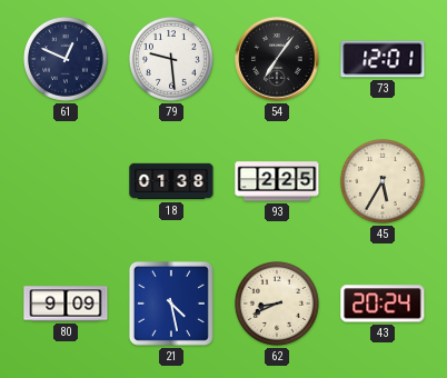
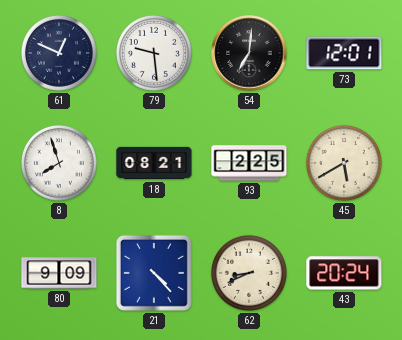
54: 7:06 -> 7:01
8: none -> 7:57
18: 01:38 -> 08:21
45: 5:35 -> 5:40
21: 4:28 -> 4:23
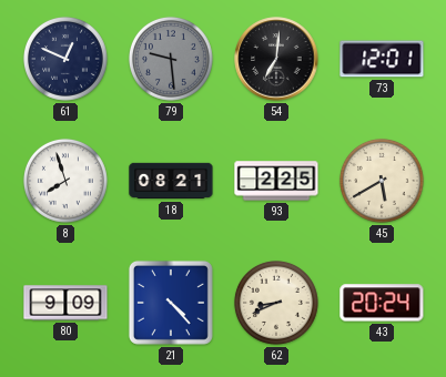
79 dial: white -> grey
